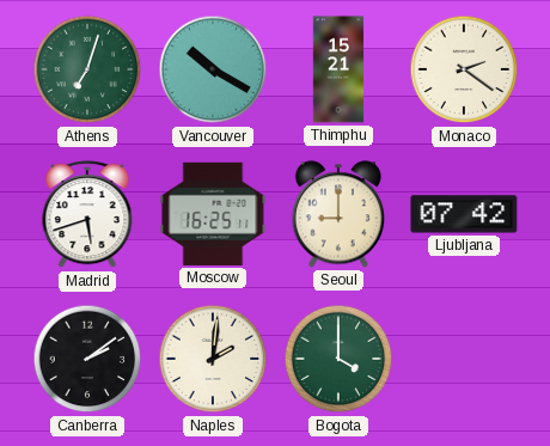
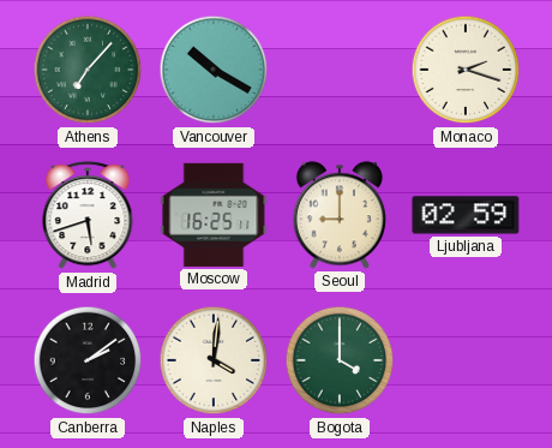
Athens: 7:03 -> 7:07
Thimphu: 15:21 -> none
Monaco: 2:21 -> 2:18
Ljubljana: 07:42 -> 02:59
Naples: 2:01 -> 4:01
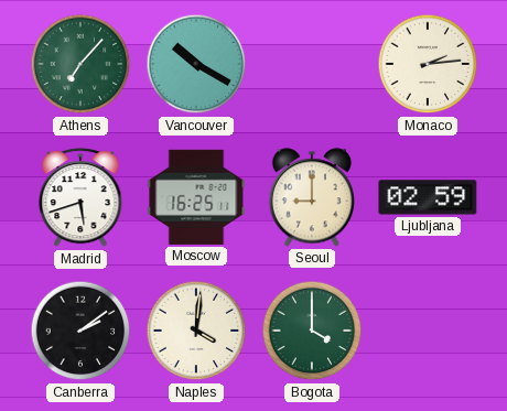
Monaco: 2:18 -> 2:14
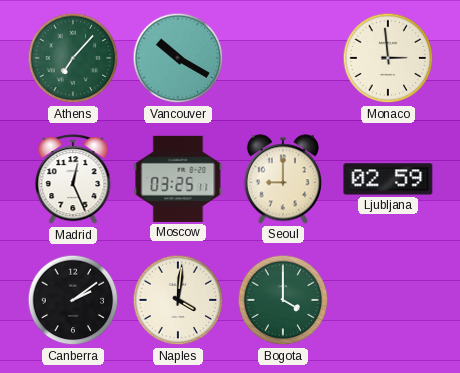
Monaco: 2:14 -> 2:59
Madrid: 5:42 -> 12:26
Moscow: 16:25 -> 03:25
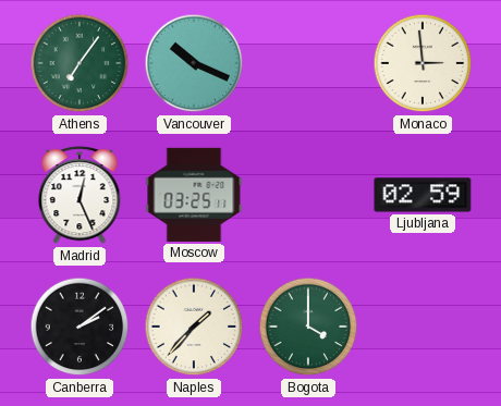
Athens: 7:07 -> 7:06
Vancouver: 10:20 -> 10:19
Seoul: 9:00 -> none
Naples: 4:01 -> 1:37
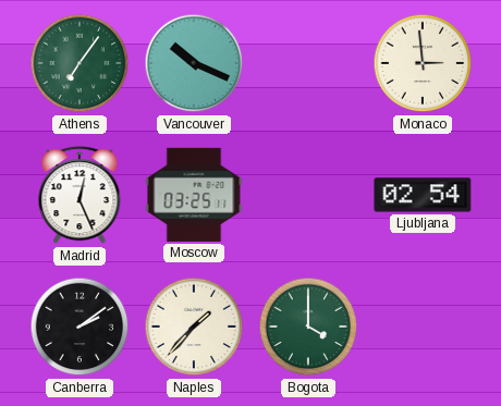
Ljubljana: 02:59 -> 02:54
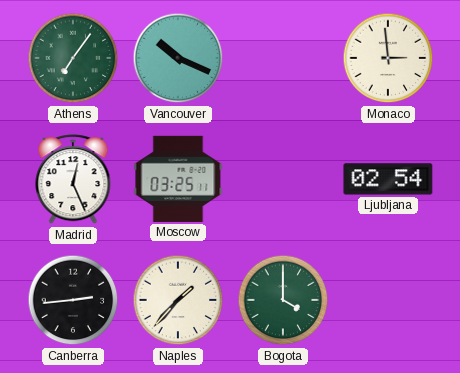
Canberra: 2:09 -> 2:44
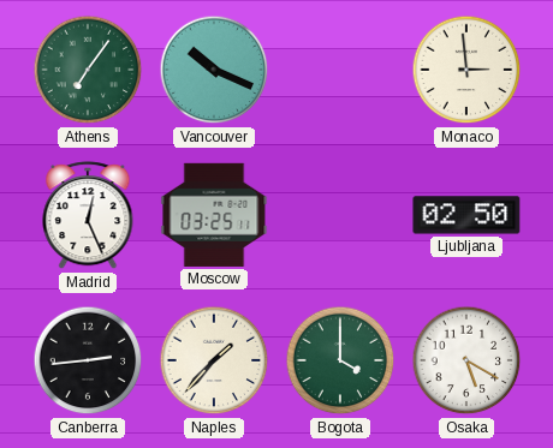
Ljubljana: 02:54 -> 02:50
Osaka: none -> 5:20
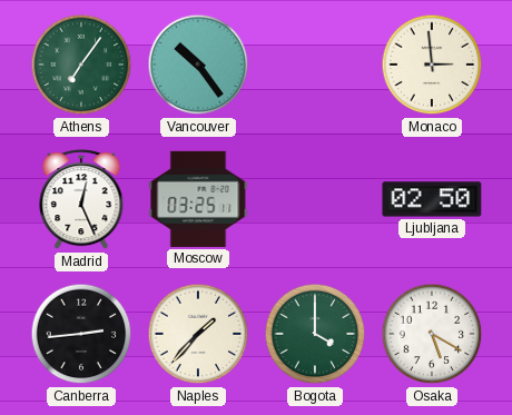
Vancouver: 10:19 -> 10:24
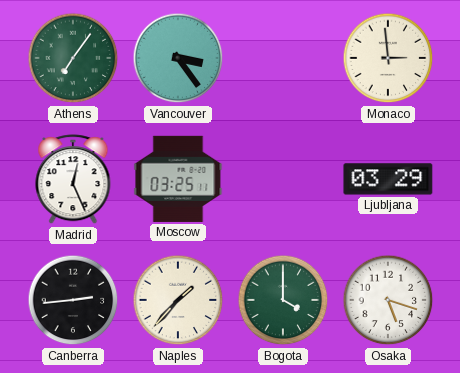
Vancouver: 10:24 -> 3:24
Ljubljana: 02:50 -> 03:29
Osaka: 5:20 -> 5:18
